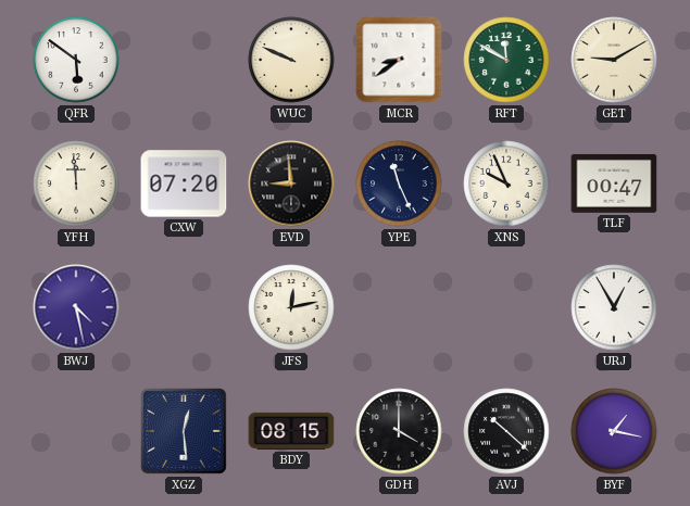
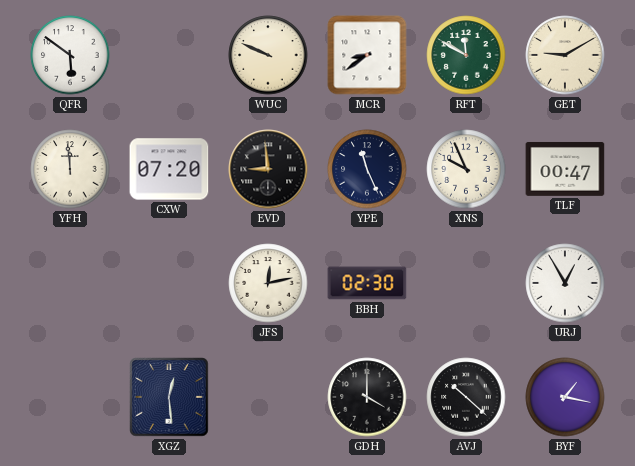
BWJ: 4:28 -> none
BBH: none -> 02:30
BDY: 08:15 -> none
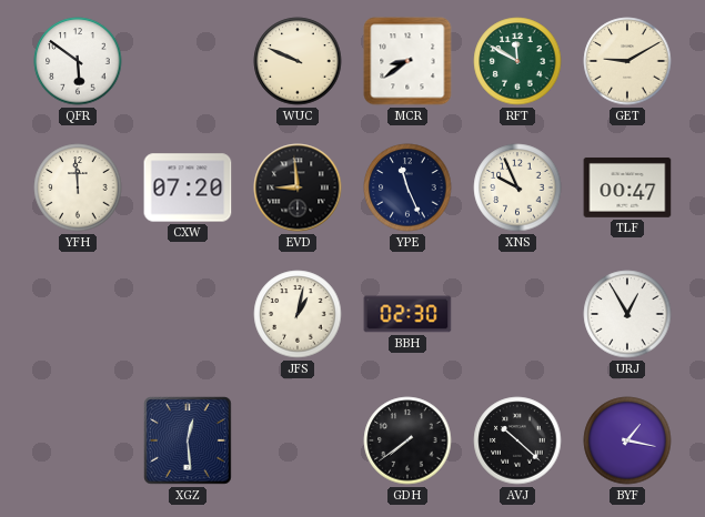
JFS: 12:13 -> 1:02
GDH: 4:00 -> 7:39
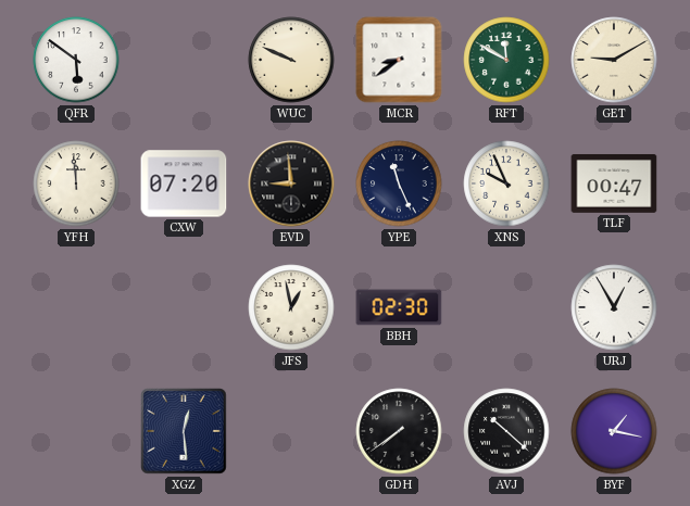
JFS: 1:02 -> 12:58
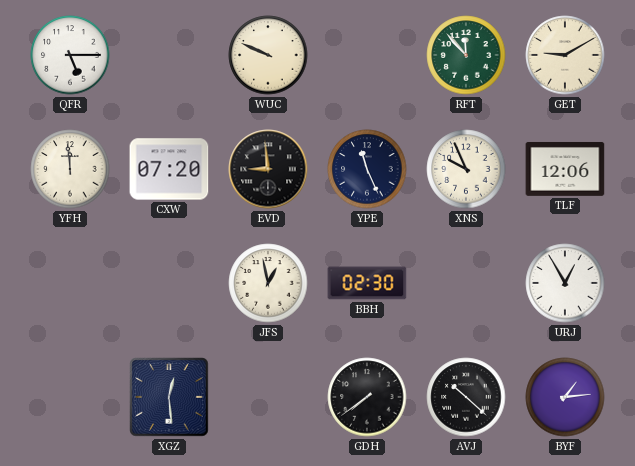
QFR: 5:51 -> 5:15
MCR: 8:39 -> none
RFT: 11:50 -> 11:53
TLF: 00:47 -> 12:06
BYF: 1:17 -> 1:14
